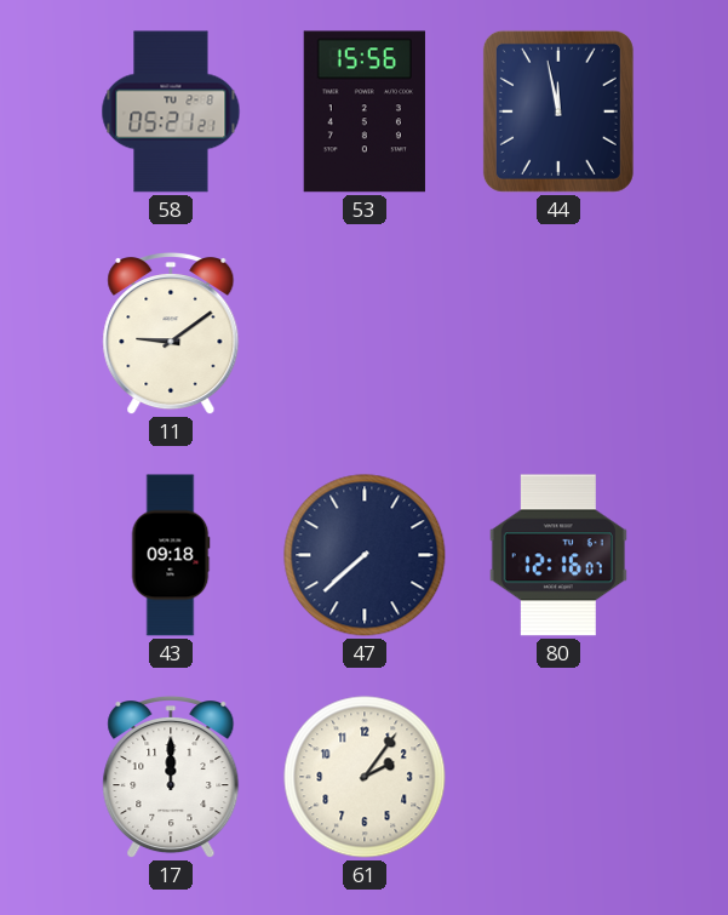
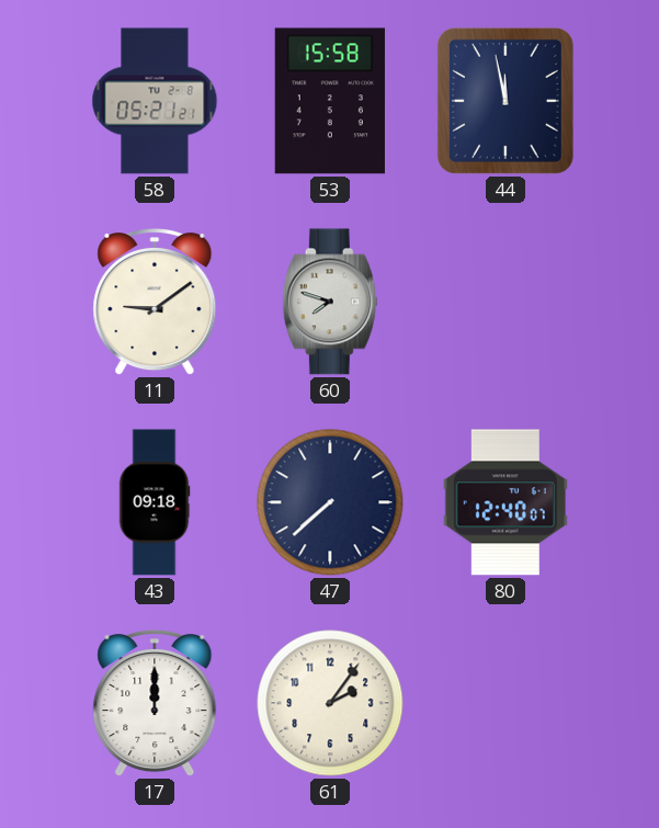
53: 15:56 -> 15:58
60: none -> 7:48
80: 12:16 -> 12:40
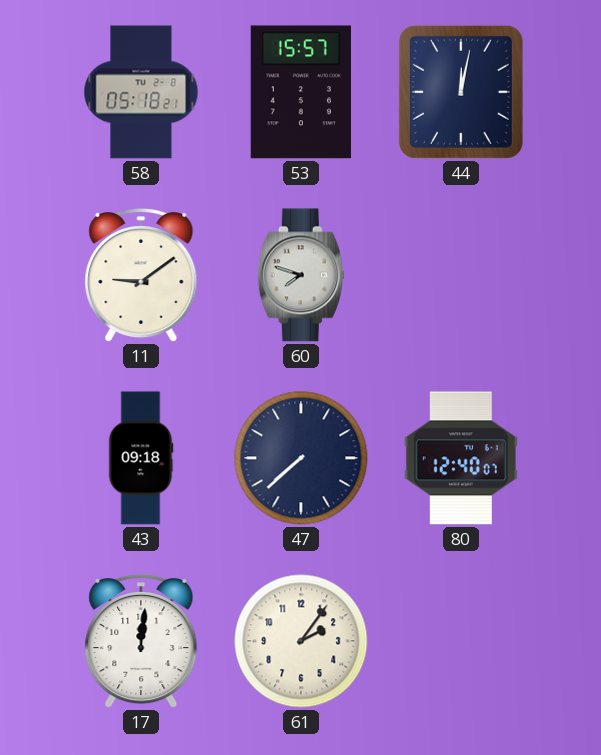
58: 05:21 -> 05:18
53: 15:58 -> 15:57
44: 11:58 -> 12:02
17: 12:00 -> 12:01
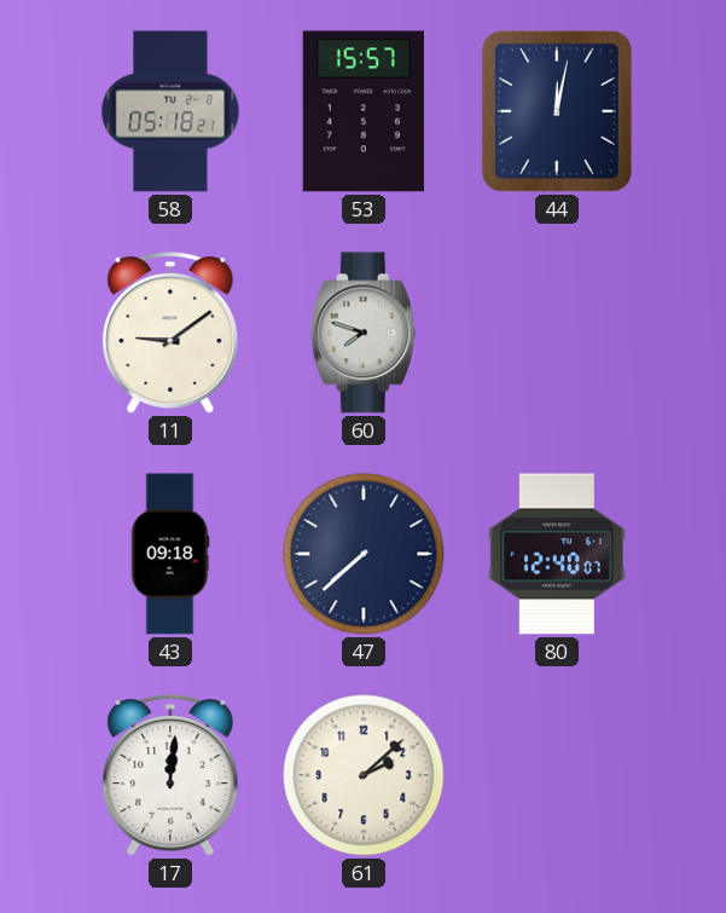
61: 2:06 -> 2:08
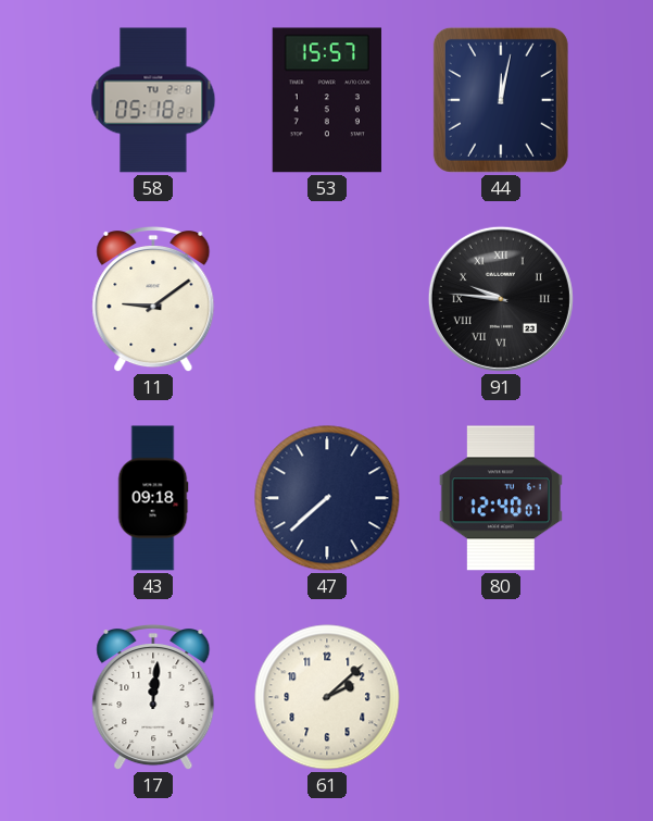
60: 7:48 -> none
91: none -> 9:46
